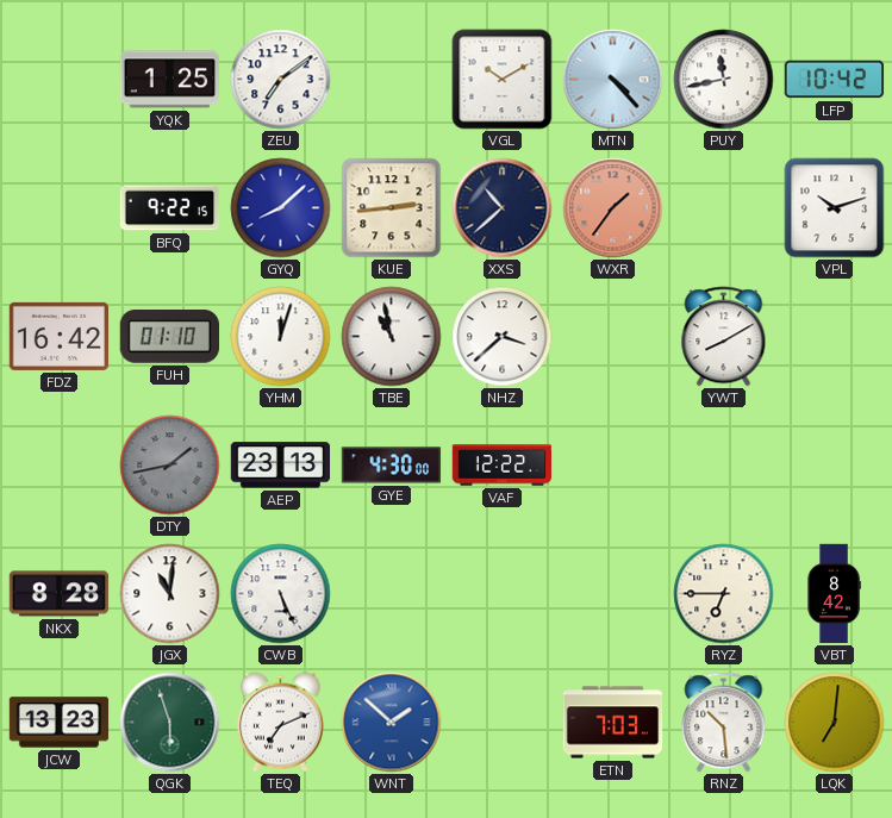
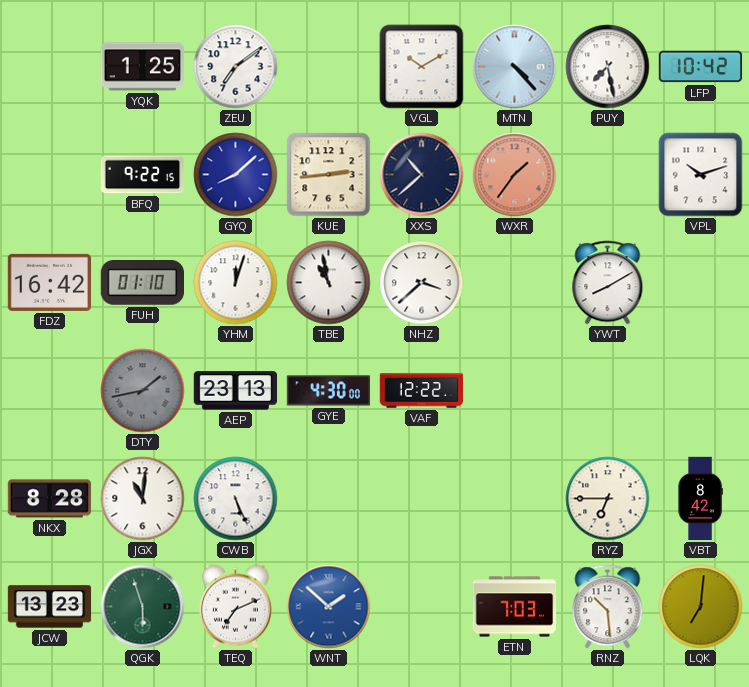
PUY: 11:43 -> 7:28
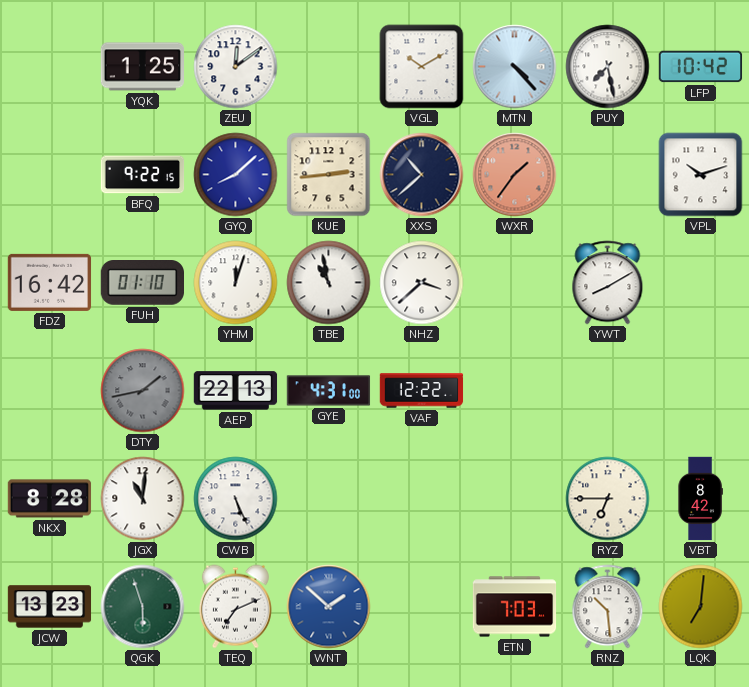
ZEU: 7:09 -> 12:09
AEP: 23:13 -> 22:13
GYE: 4:30 -> 4:31
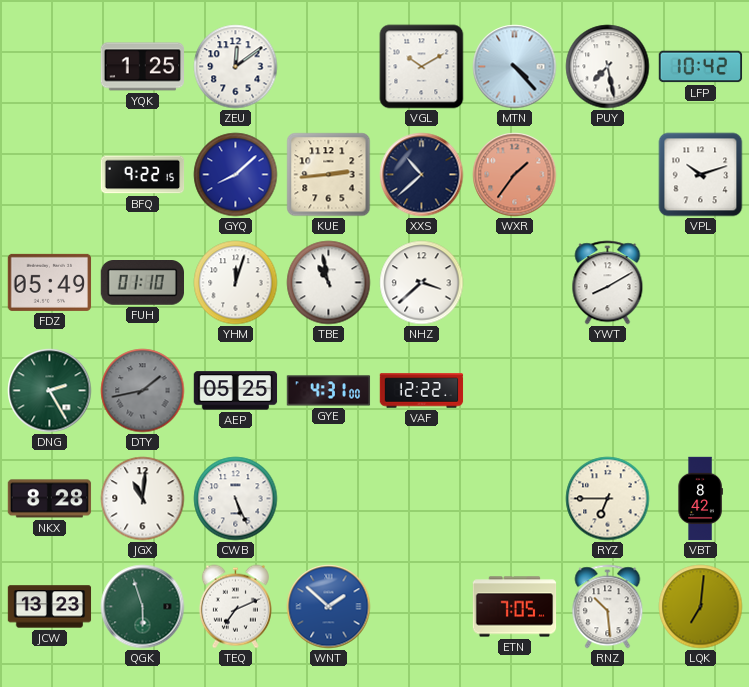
FDZ: 16:42 -> 05:49
DNG: none -> 2:25
AEP: 22:13 -> 05:25
ETN: 7:03 -> 7:05
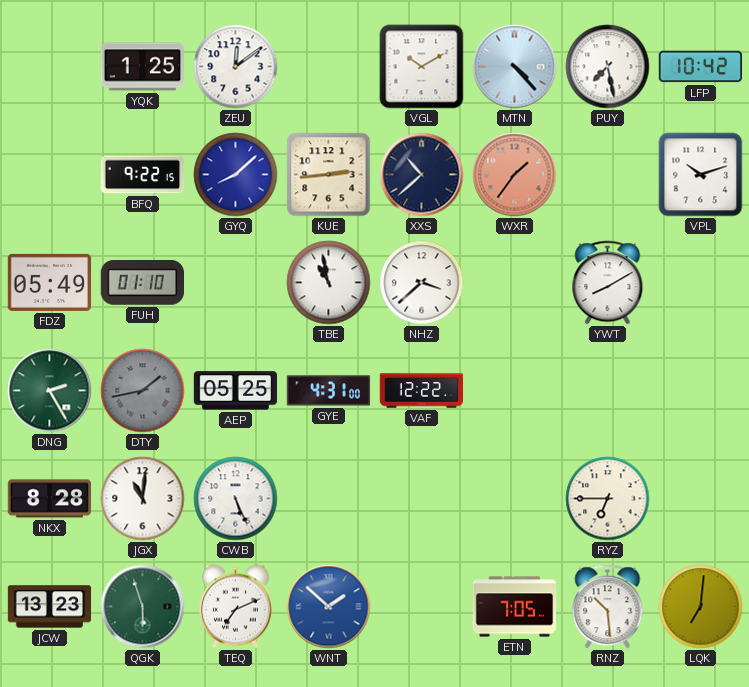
YHM: 12:03 -> none
VBT: 8:42 -> none
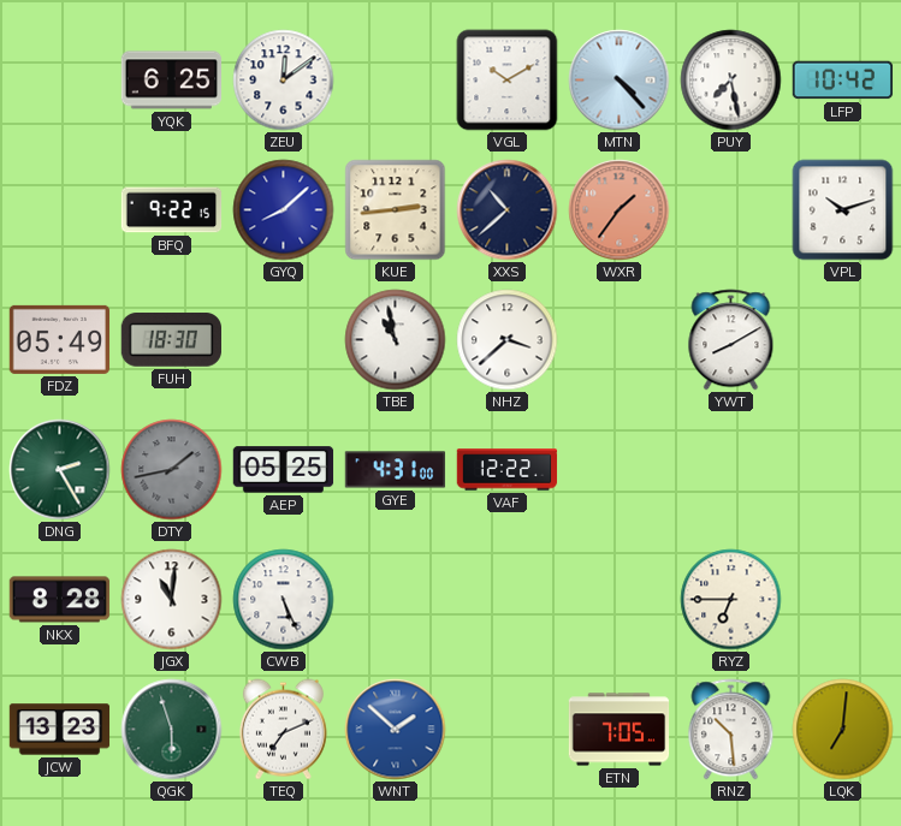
YQK: 1:25 -> 6:25
FUH: 01:10 -> 18:30
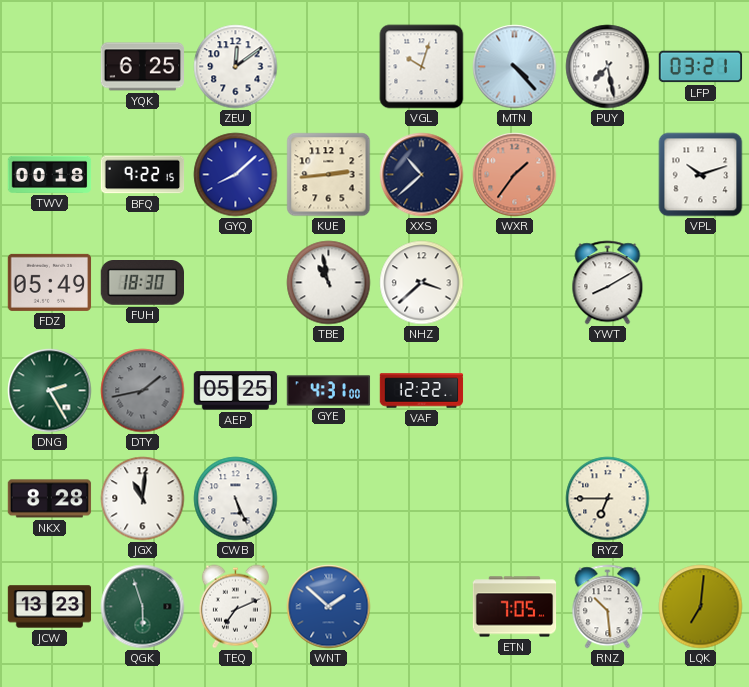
VGL: 10:10 -> 10:03
LFP: 10:42 -> 03:21
TWV: none -> 00:18
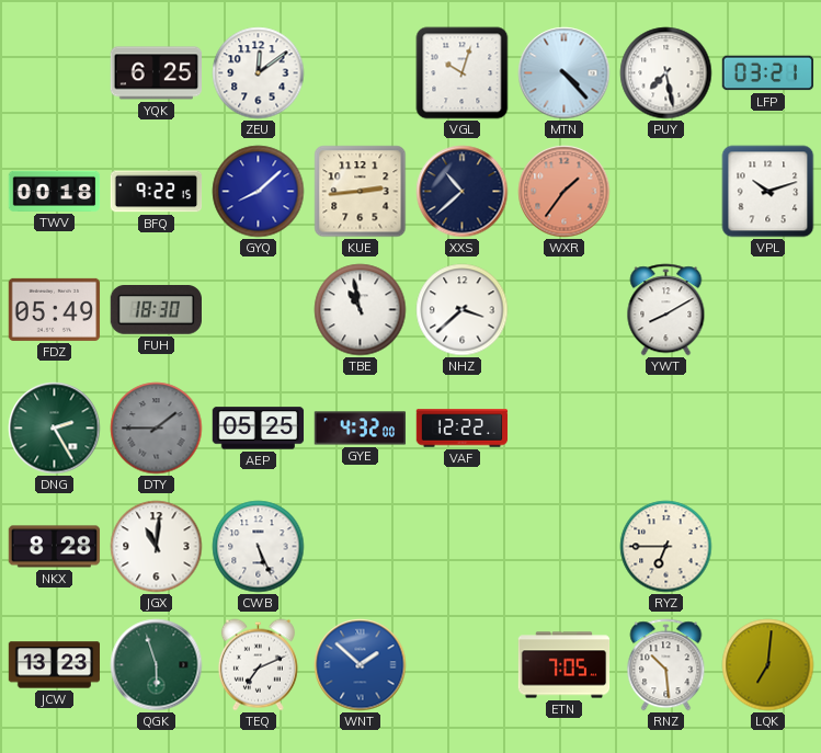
DTY: 1:43 -> 1:45
GYE: 4:31 -> 4:32
